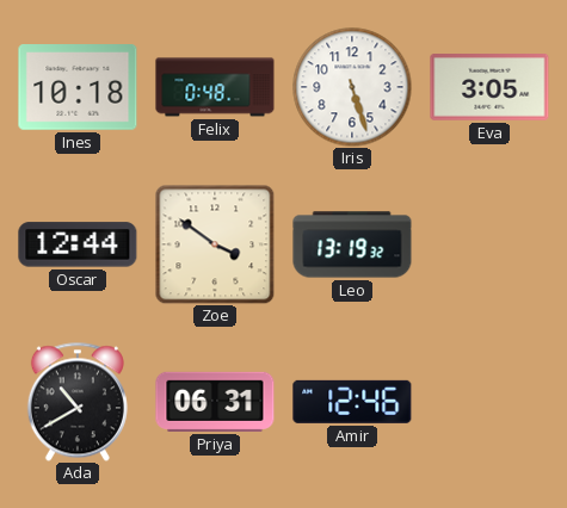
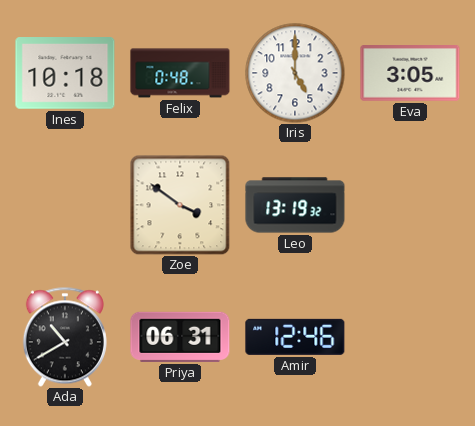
Iris: 5:27 -> 5:00
Oscar: 12:44 -> none
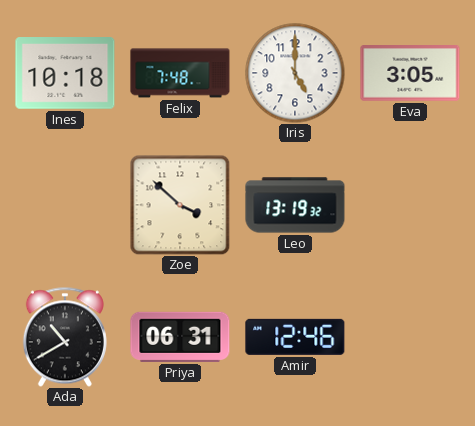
Felix: 0:48 -> 7:48
Zoe: 3:51 -> 3:52
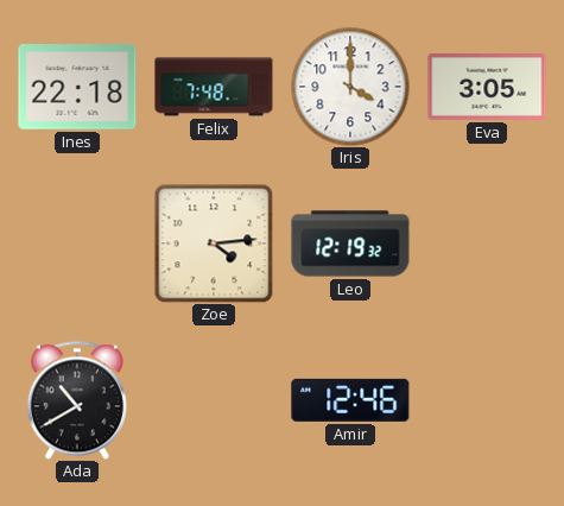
Ines: 10:18 -> 22:18
Iris: 5:00 -> 4:00
Zoe: 3:52 -> 4:14
Leo: 13:19 -> 12:19
Priya: 06:31 -> none
